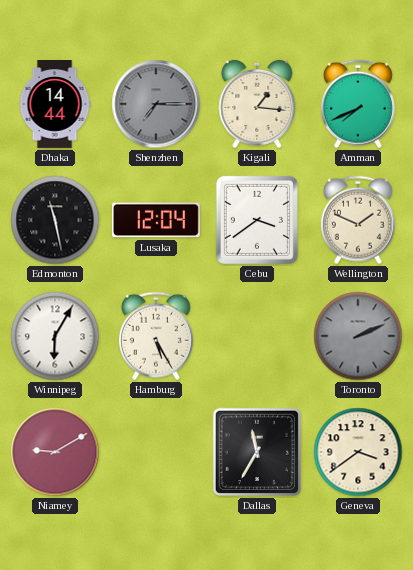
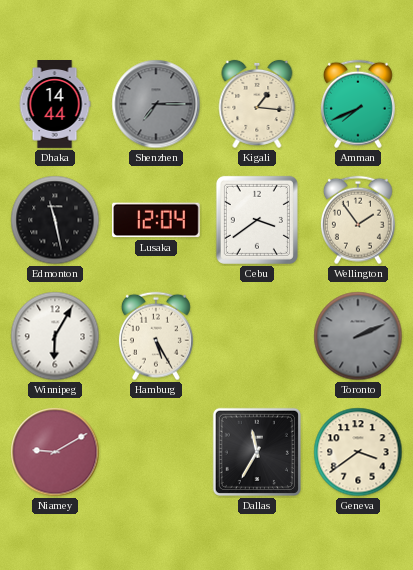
Wellington: 1:49 -> 1:54
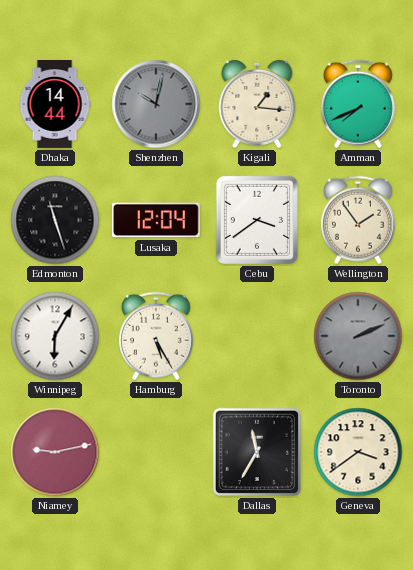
Shenzhen: 7:15 -> 10:02
Edmonton: 11:28 -> 11:27
Niamey: 9:10 -> 9:13
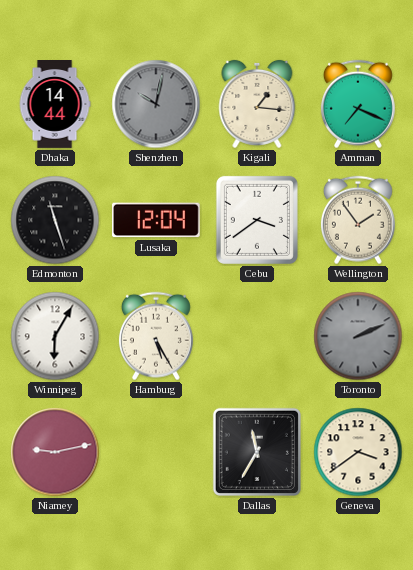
Amman: 7:41 -> 7:19
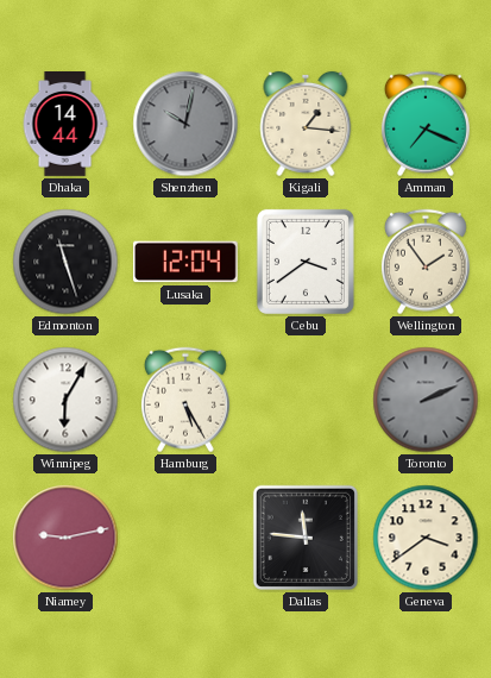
Dallas: 11:35 -> 11:46
